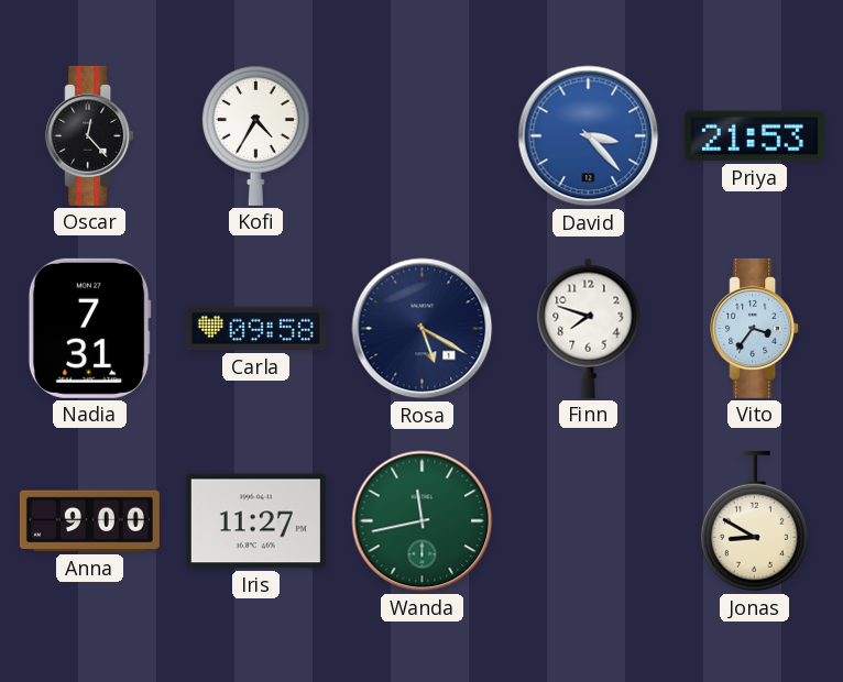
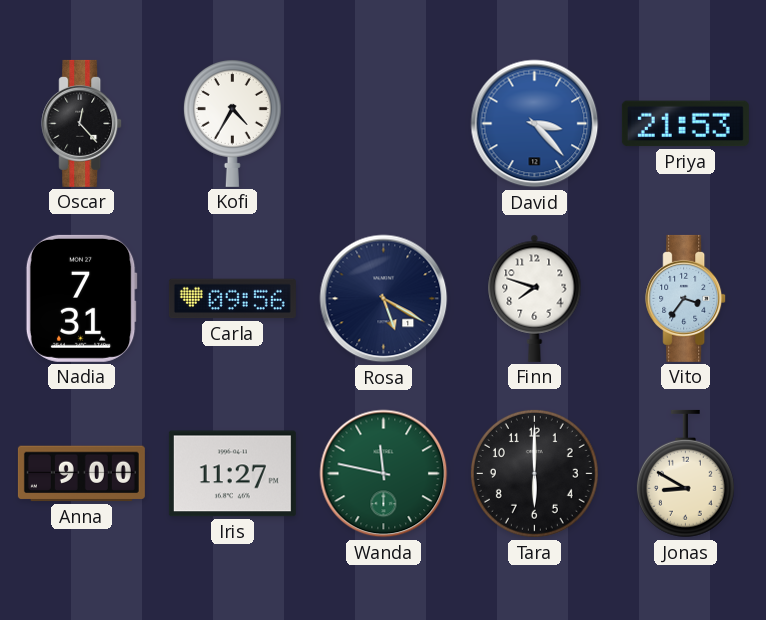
Carla: 09:58 -> 09:56
Wanda: 11:43 -> 11:47
Tara: none -> 6:00
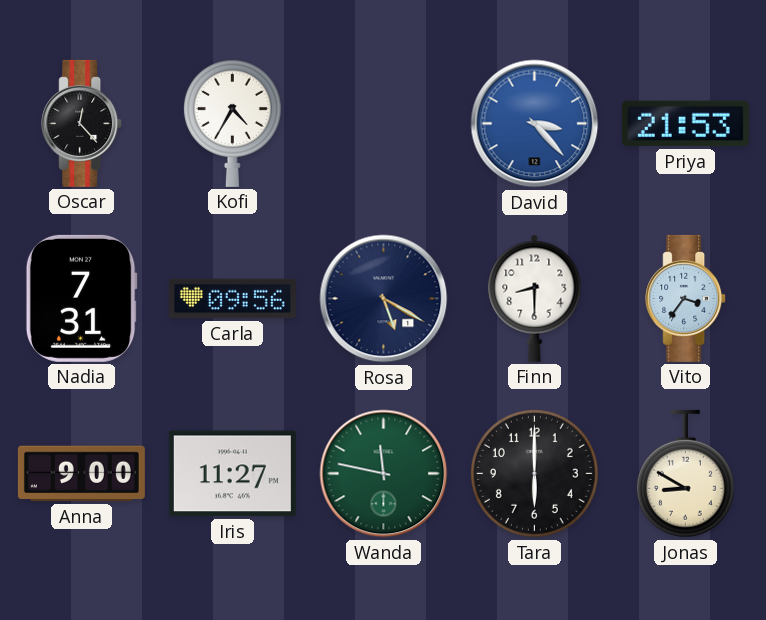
Finn: 7:48 -> 8:30
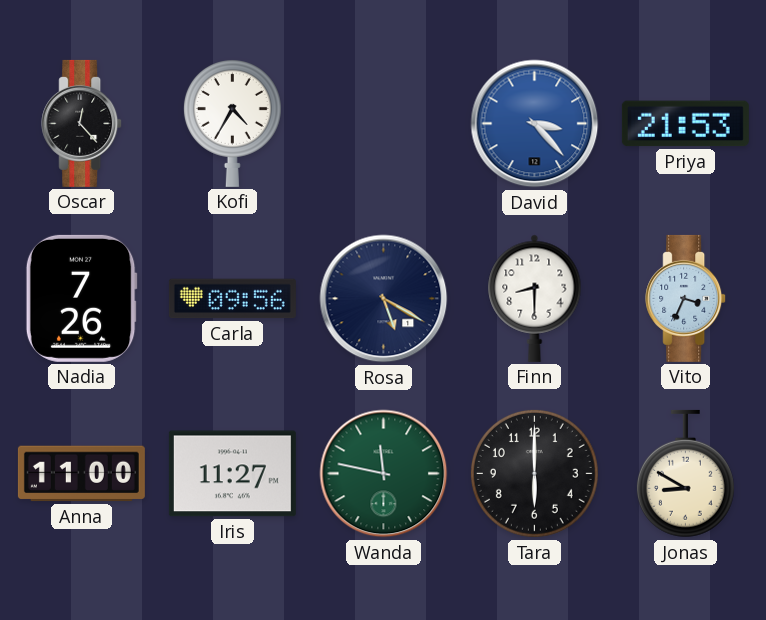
Nadia: 7:31 -> 7:26
Vito: 3:36 -> 3:34
Anna: 9:00 -> 11:00
